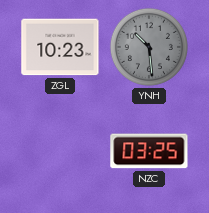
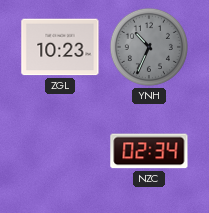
YNH: 10:29 -> 10:34
NZC: 03:25 -> 02:34
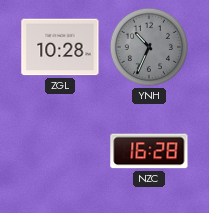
ZGL: 10:23 -> 10:28
NZC: 02:34 -> 16:28
